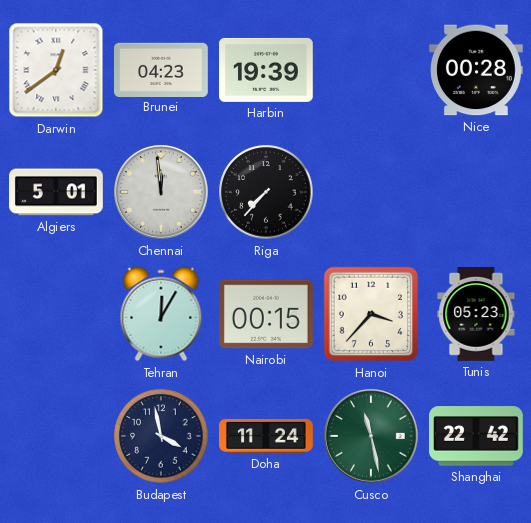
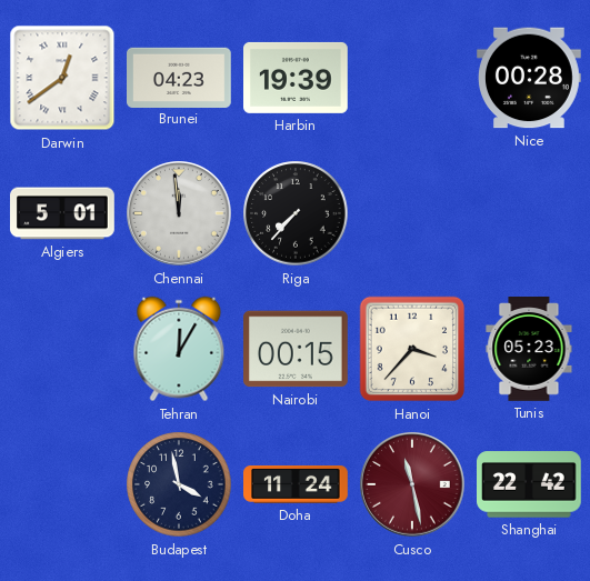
Cusco dial: green -> burgundy
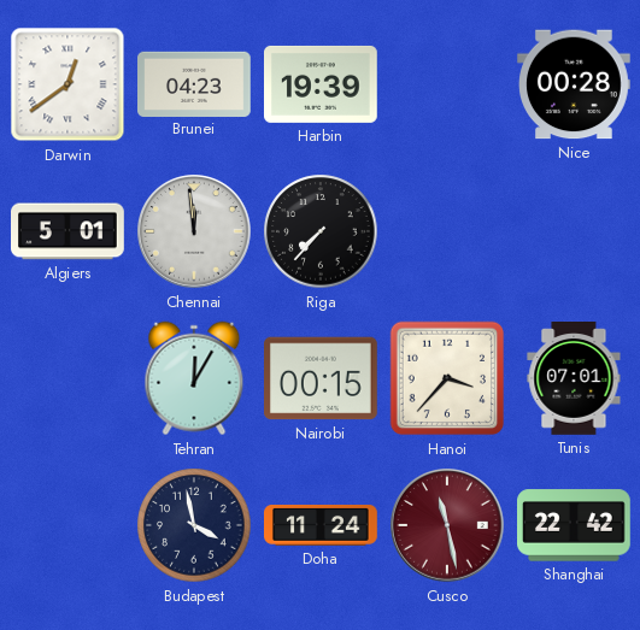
Tunis: 05:23 -> 07:01
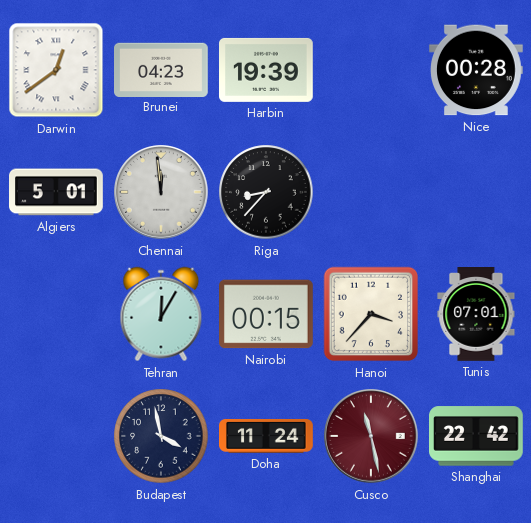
Riga: 7:37 -> 8:37
